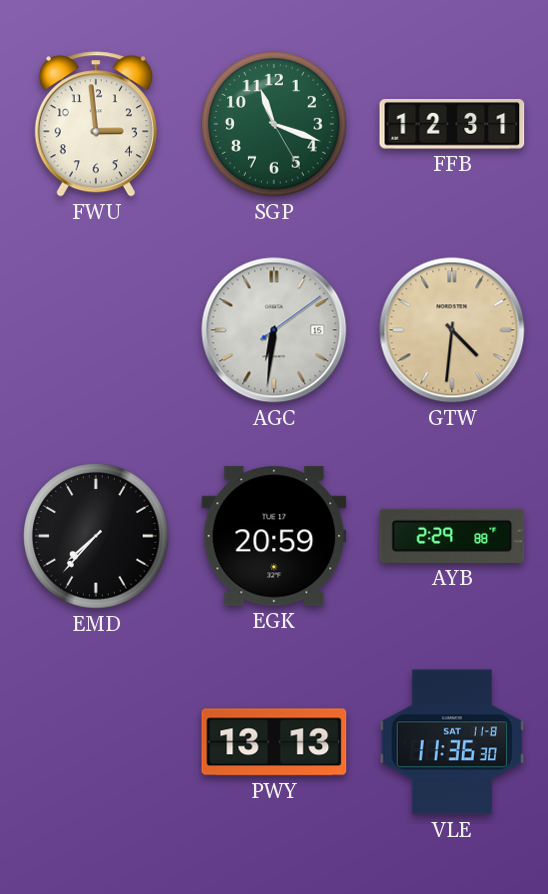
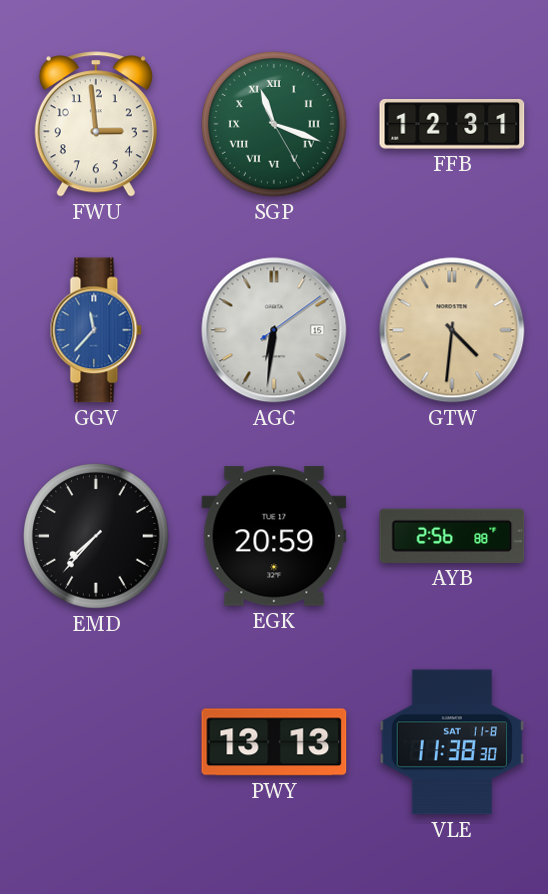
SGP numerals: Arabic -> Roman
GGV: none -> 11:37
AYB: 2:29 -> 2:56
VLE: 11:36 -> 11:38
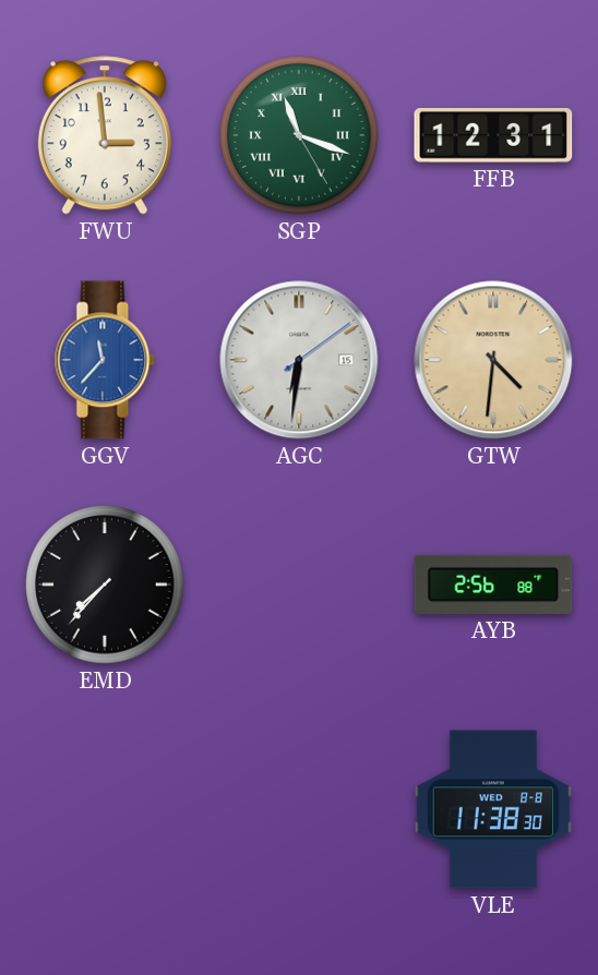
EGK: 20:59 -> none
PWY: 13:13 -> none
VLE date: SAT 11-8 -> WED 8-8
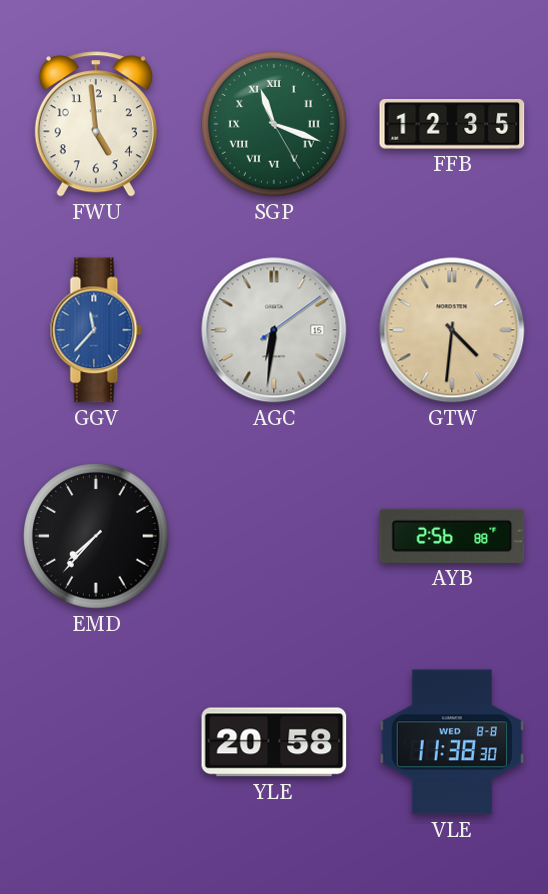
FWU: 2:59 -> 4:59
FFB: 12:31 -> 12:35
YLE: none -> 20:58
